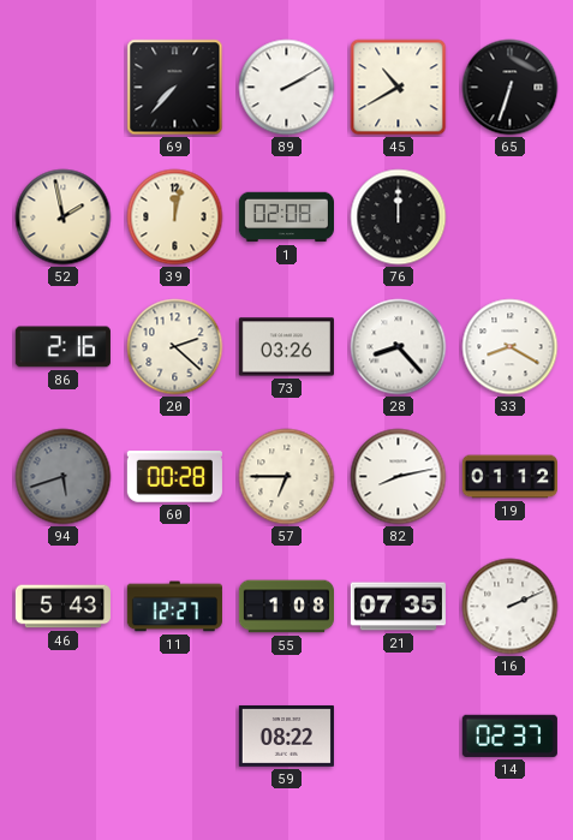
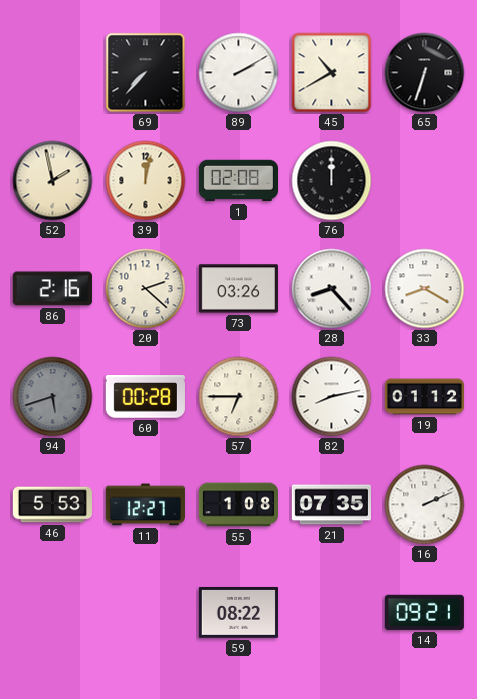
46: 5:43 -> 5:53
14: 02:37 -> 09:21
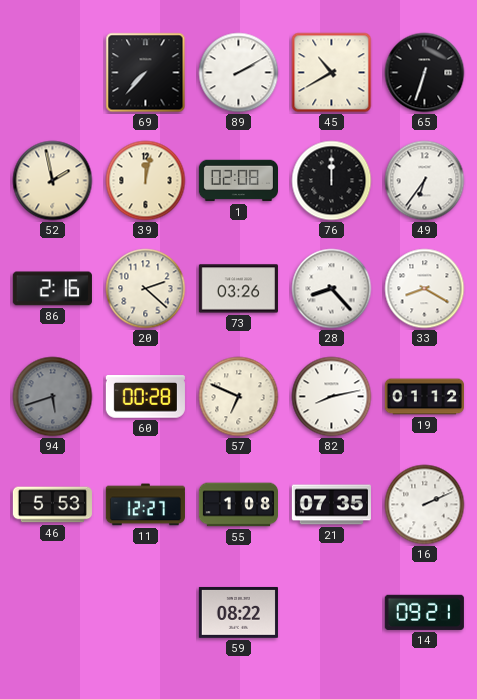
49: none -> 6:36
57: 6:45 -> 6:49
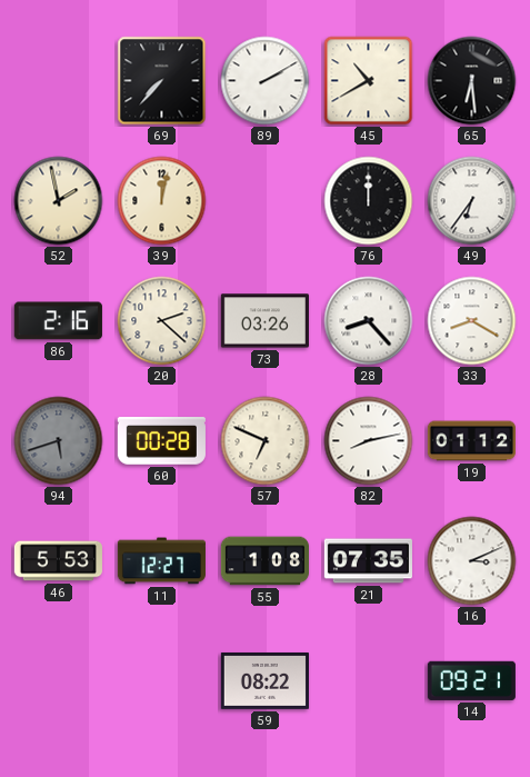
65: 6:33 -> 6:29
1: 02:08 -> none
16: 2:11 -> 3:11
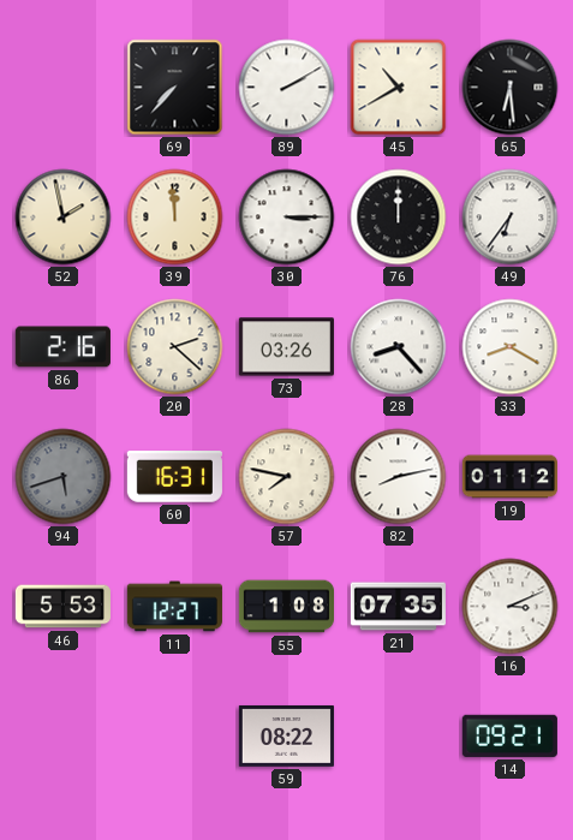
39: 12:02 -> 11:59
30: none -> 3:15
60: 00:28 -> 16:31
57: 6:49 -> 7:47
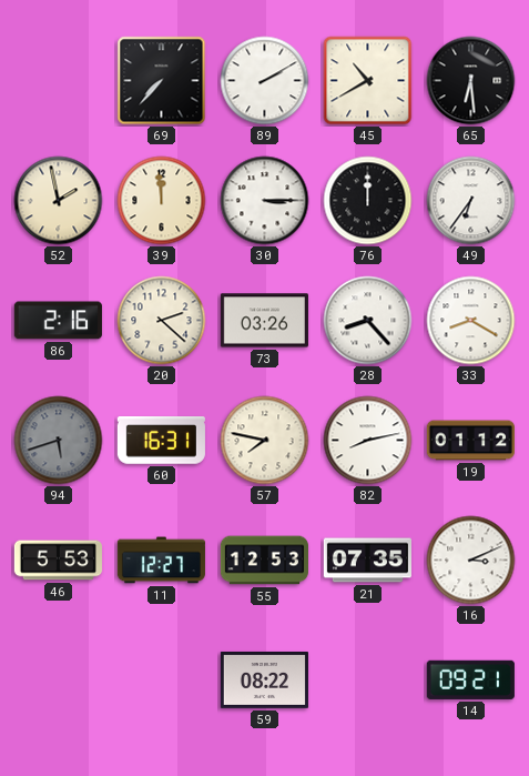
55: 1:08 -> 12:53
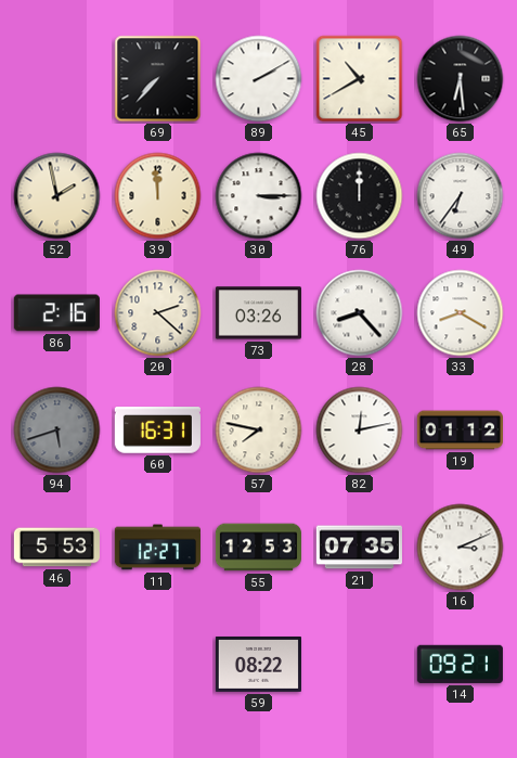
82: 8:13 -> 12:13
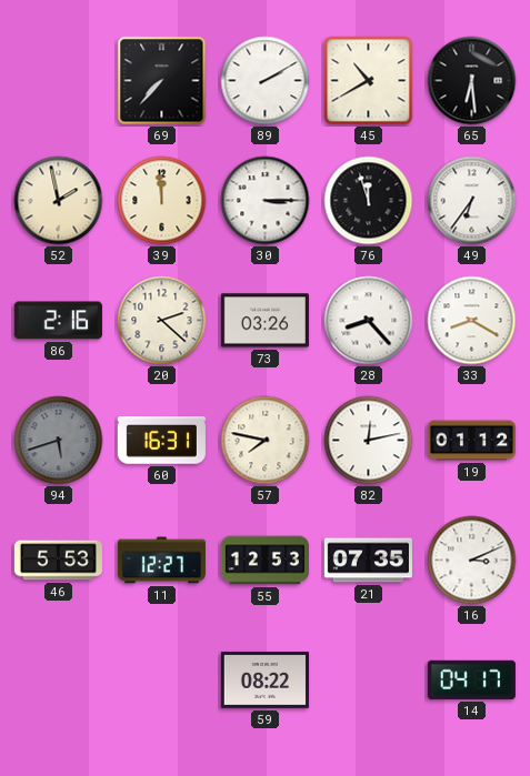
76: 12:00 -> 11:57
14: 09:21 -> 04:17
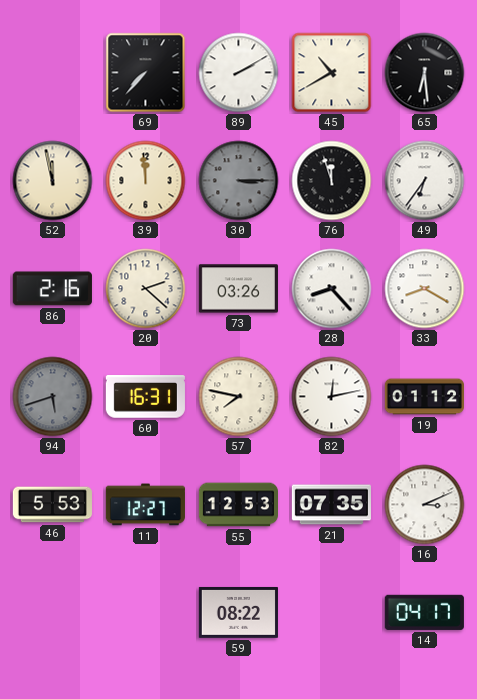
52: 1:58 -> 11:58
30 dial: white -> grey
